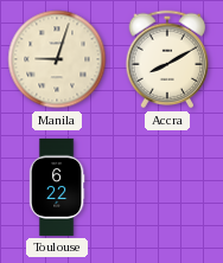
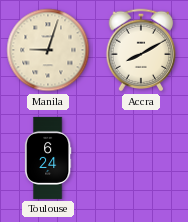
Toulouse: 6:22 -> 6:24
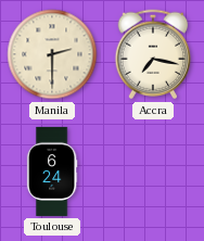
Manila: 9:03 -> 2:30
Accra: 8:10 -> 7:17
